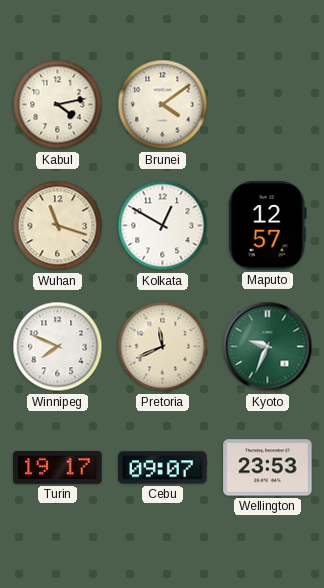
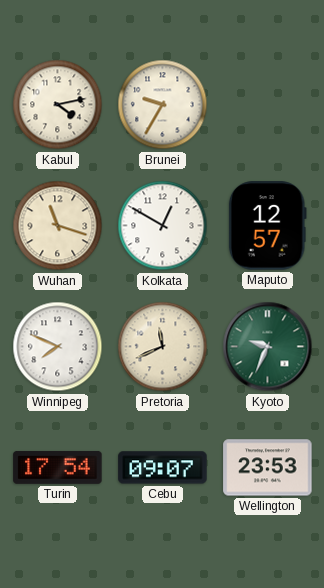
Brunei: 4:09 -> 9:35
Turin: 19:17 -> 17:54
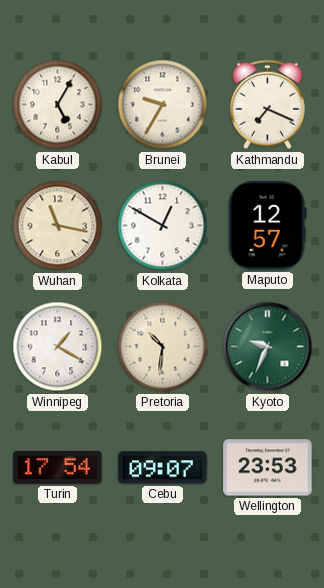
Kabul: 4:13 -> 5:05
Kathmandu: none -> 7:19
Wuhan: 11:18 -> 11:17
Winnipeg: 7:49 -> 1:20
Pretoria: 11:41 -> 10:31
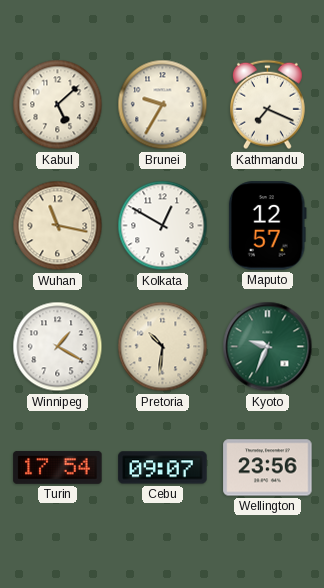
Kabul: 5:05 -> 5:08
Wellington: 23:53 -> 23:56
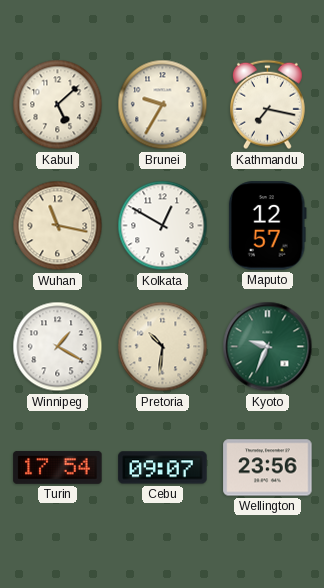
Kathmandu: 7:19 -> 7:17
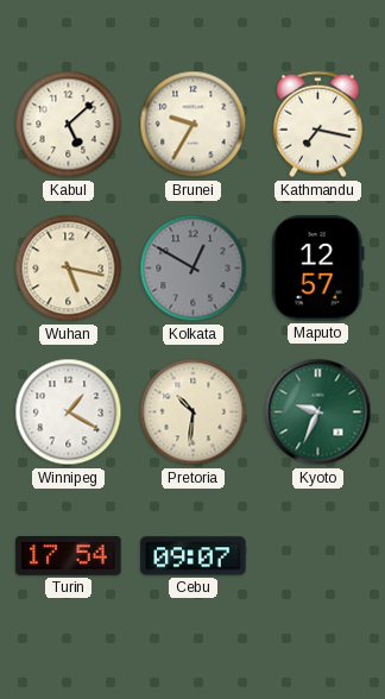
Wuhan: 11:17 -> 5:17
Kolkata dial: white -> grey
Wellington: 23:56 -> none
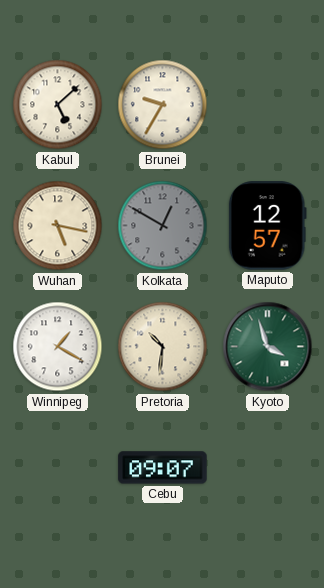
Kathmandu: 7:17 -> none
Kyoto: 9:34 -> 3:57
Turin: 17:54 -> none
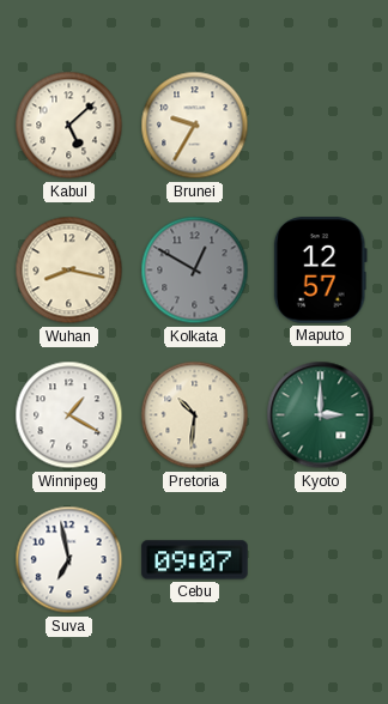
Wuhan: 5:17 -> 8:17
Kyoto: 3:57 -> 3:00
Suva: none -> 6:58
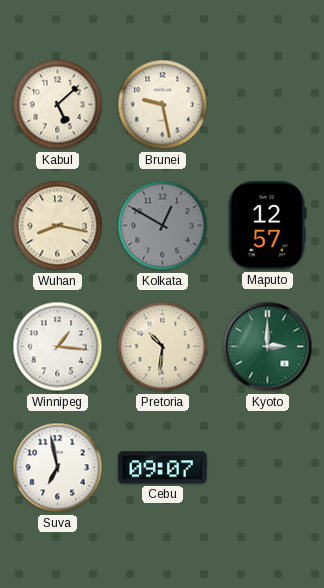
Brunei: 9:35 -> 9:28
Winnipeg: 1:20 -> 1:16
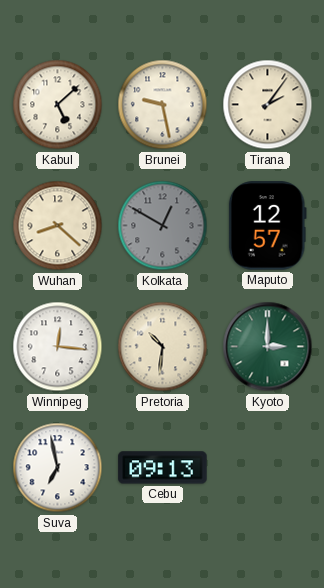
Tirana: none -> 2:06
Wuhan: 8:17 -> 8:22
Winnipeg: 1:16 -> 12:16
Cebu: 09:07 -> 09:13
